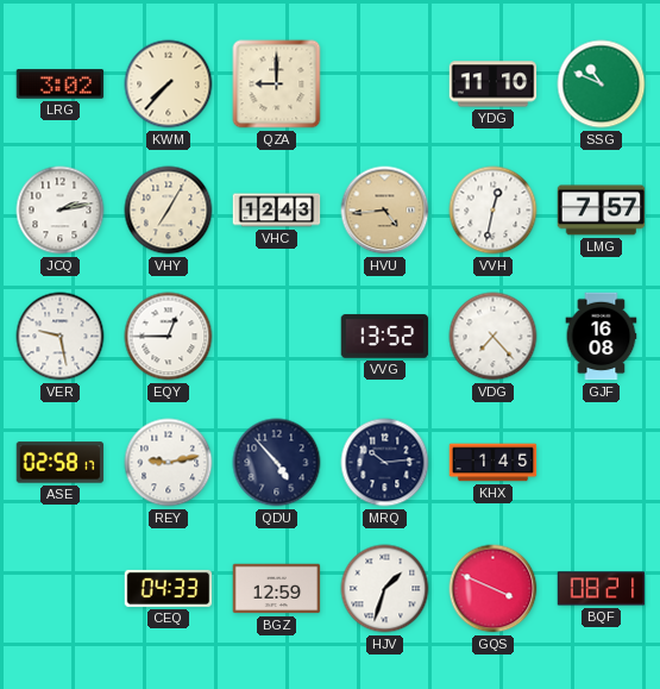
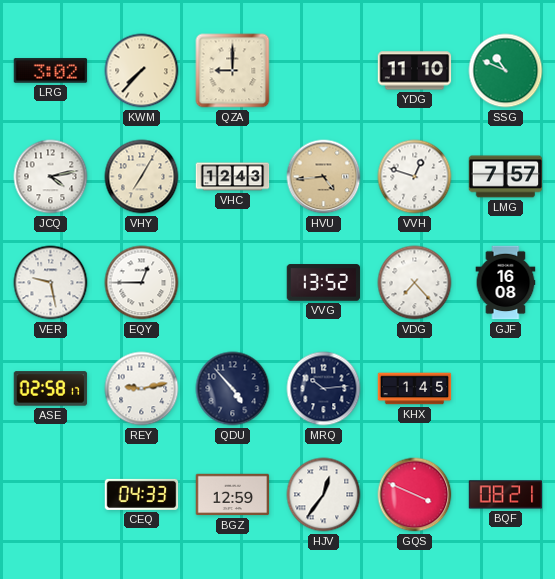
JCQ: 2:13 -> 4:13
VVH: 12:32 -> 12:48
HJV: 1:33 -> 12:36
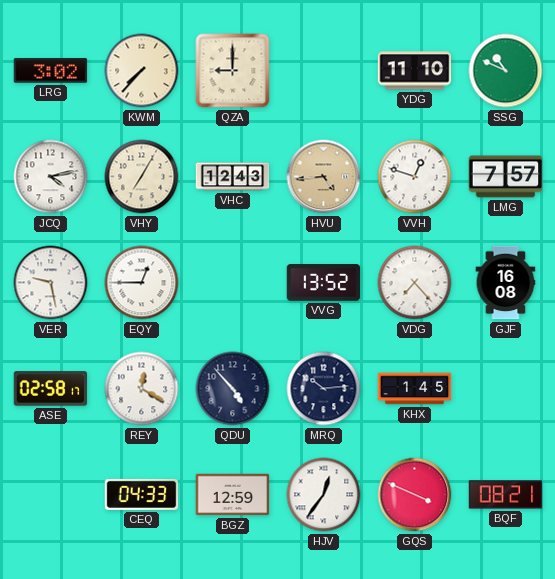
REY: 9:13 -> 12:20
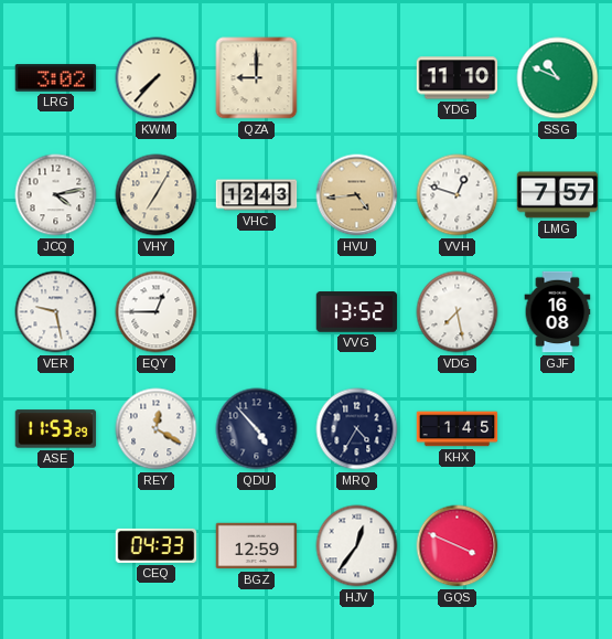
VDG: 7:23 -> 7:28
ASE: 02:58 -> 11:53
MRQ: 10:14 -> 4:35
BQF: 08:21 -> none
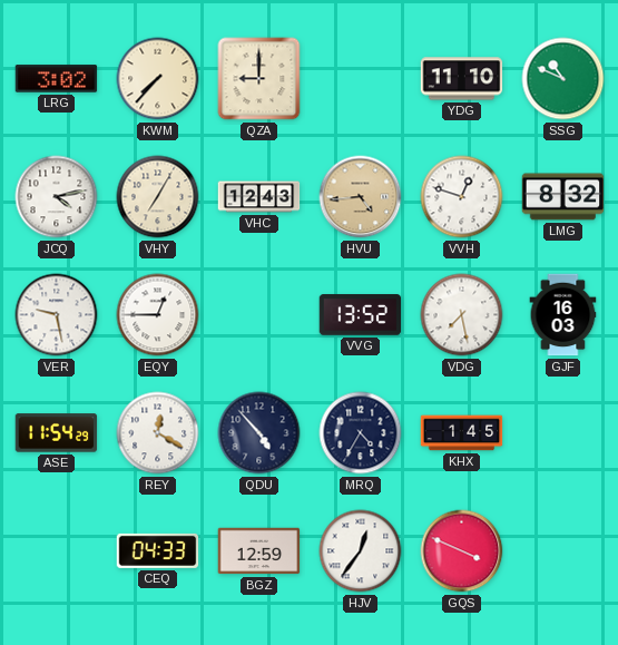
LMG: 7:57 -> 8:32
GJF: 16:08 -> 16:03
ASE: 11:53 -> 11:54
